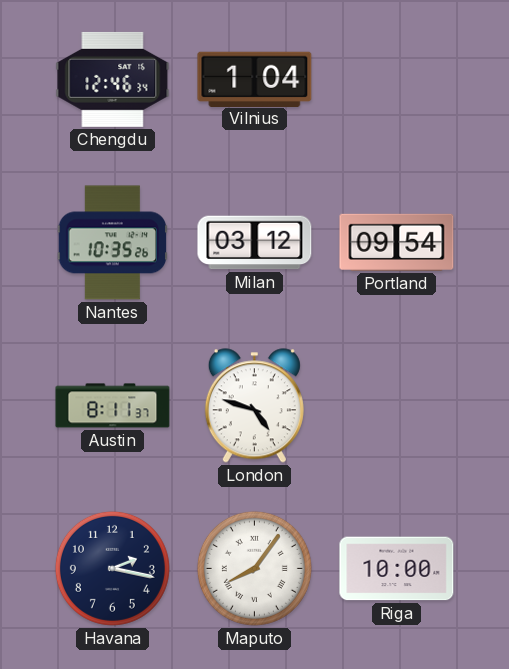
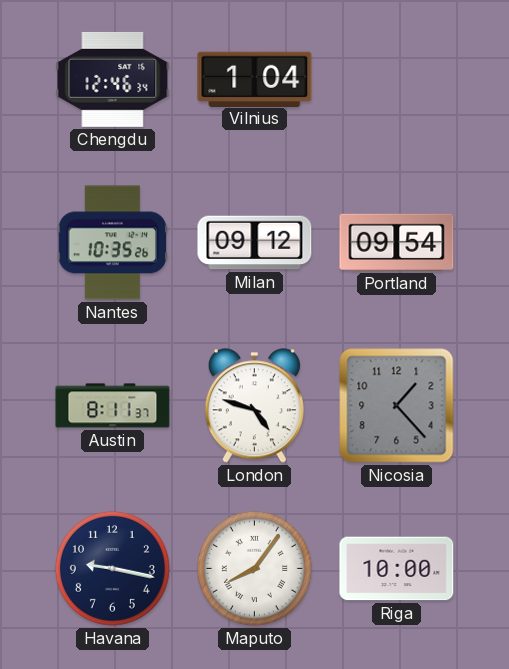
Milan: 03:12 -> 09:12
Nicosia: none -> 1:23
Havana: 2:17 -> 9:17
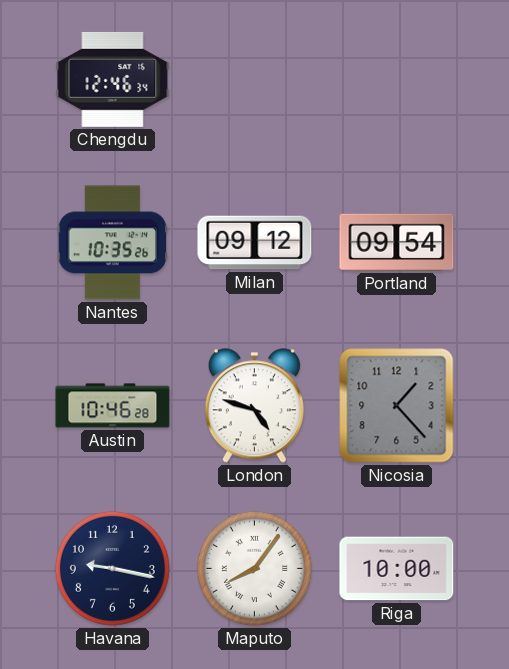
Vilnius: 1:04 -> none
Austin: 8:11 -> 10:46
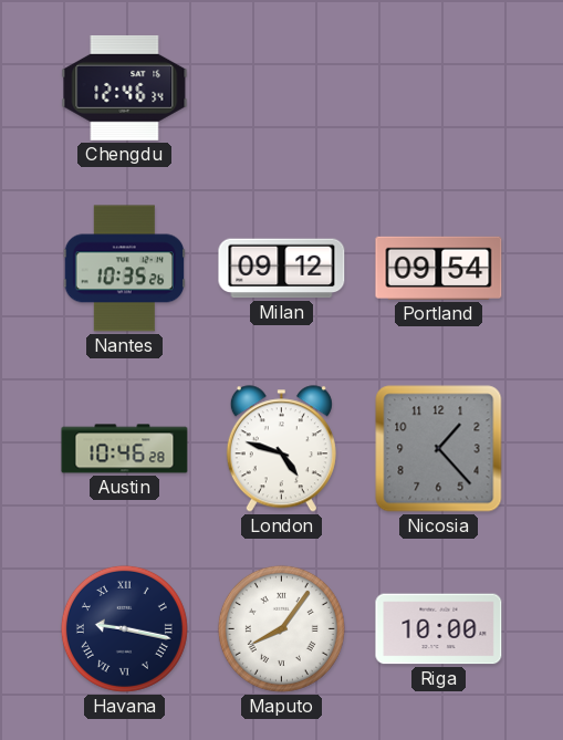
Havana numerals: Arabic -> Roman
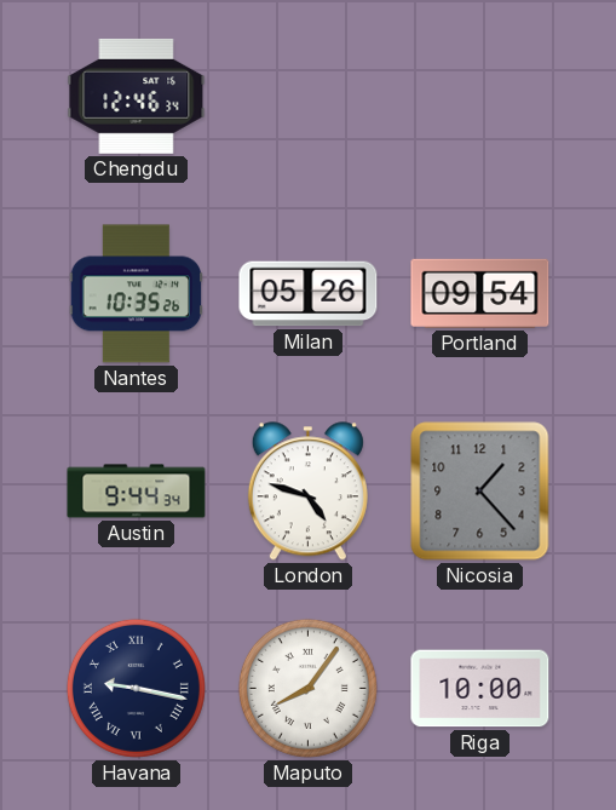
Milan: 09:12 -> 05:26
Austin: 10:46 -> 9:44
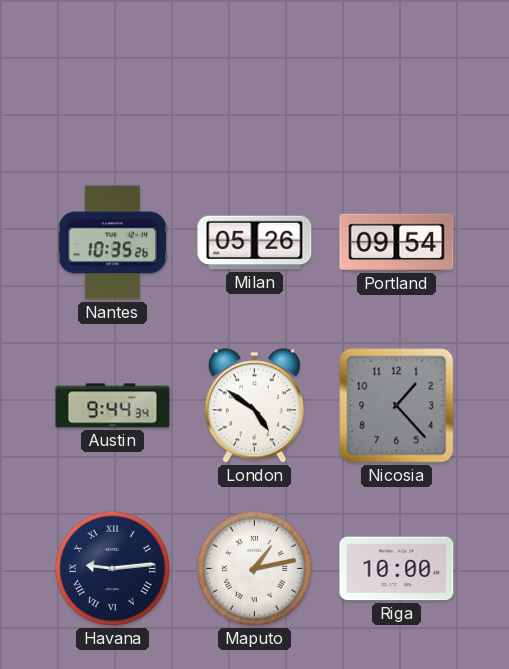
Chengdu: 12:46 -> none
London: 4:48 -> 4:51
Havana: 9:17 -> 9:14
Maputo: 8:06 -> 1:13
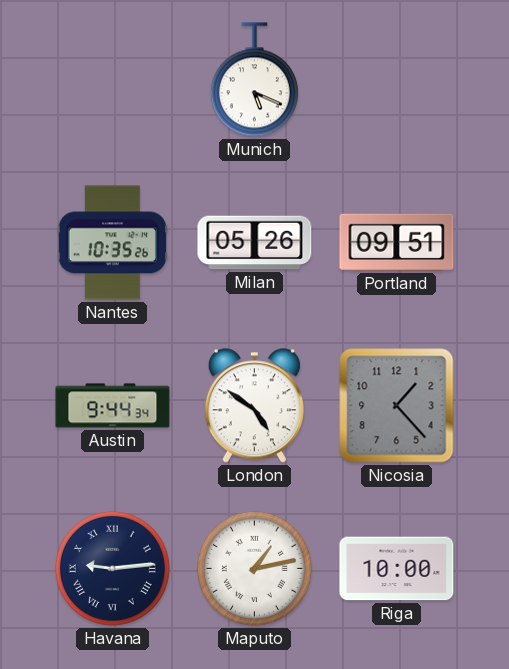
Munich: none -> 5:19
Portland: 09:54 -> 09:51
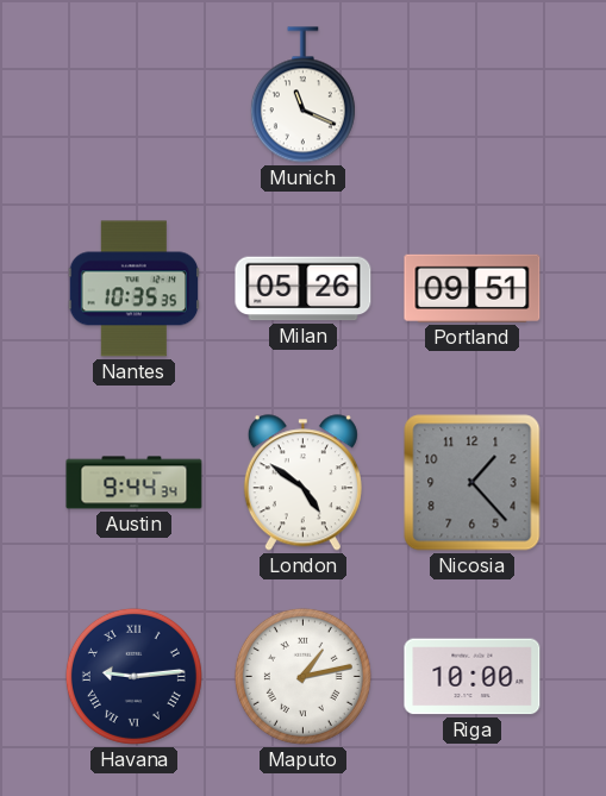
Munich: 5:19 -> 11:19
Nantes: 10:35:26 -> 10:35:35
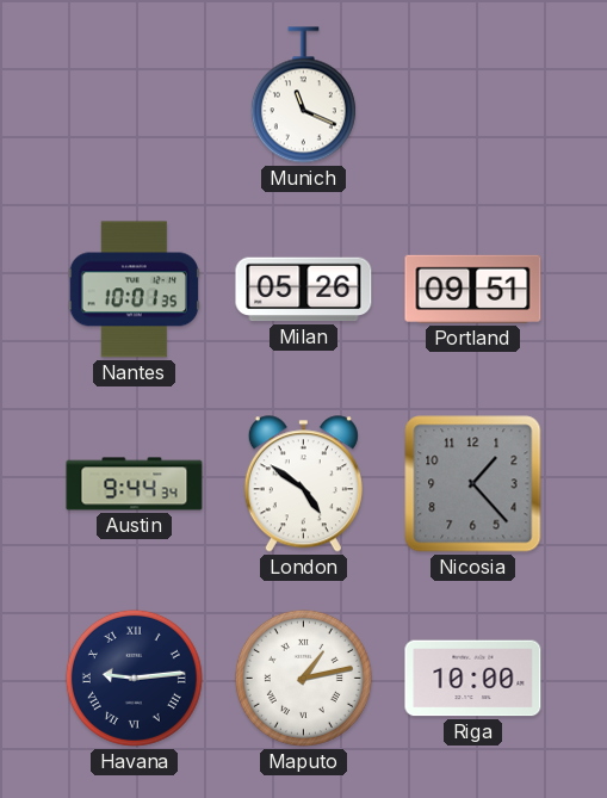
Nantes: 10:35 -> 10:01
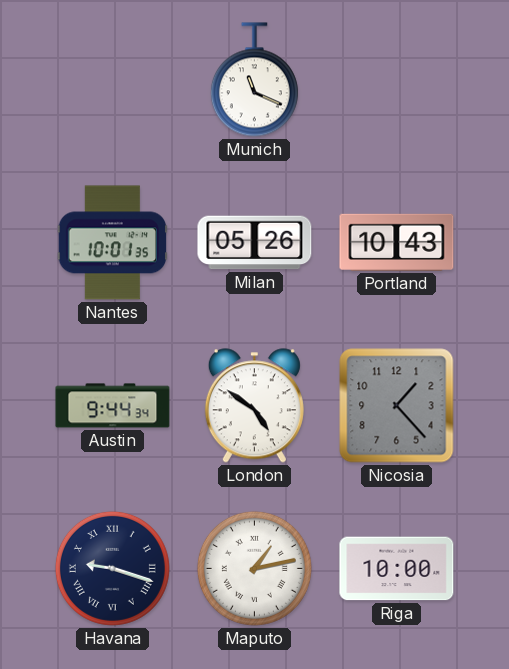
Portland: 09:51 -> 10:43
Havana: 9:14 -> 9:18
